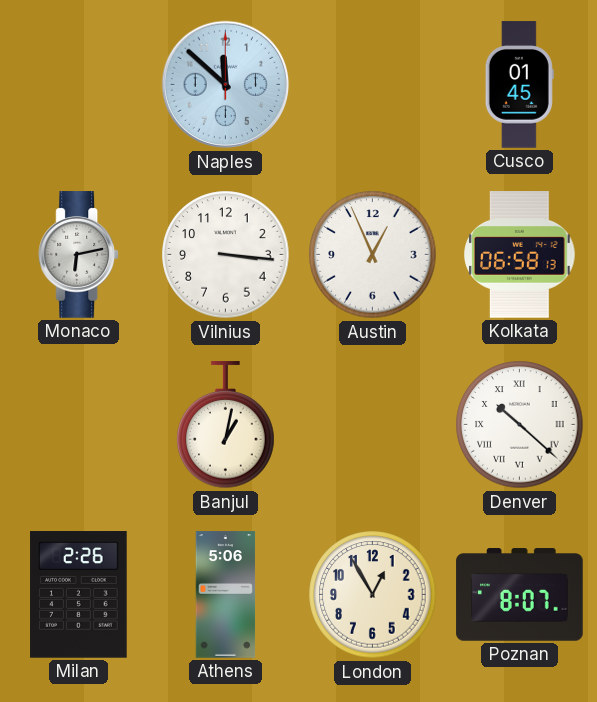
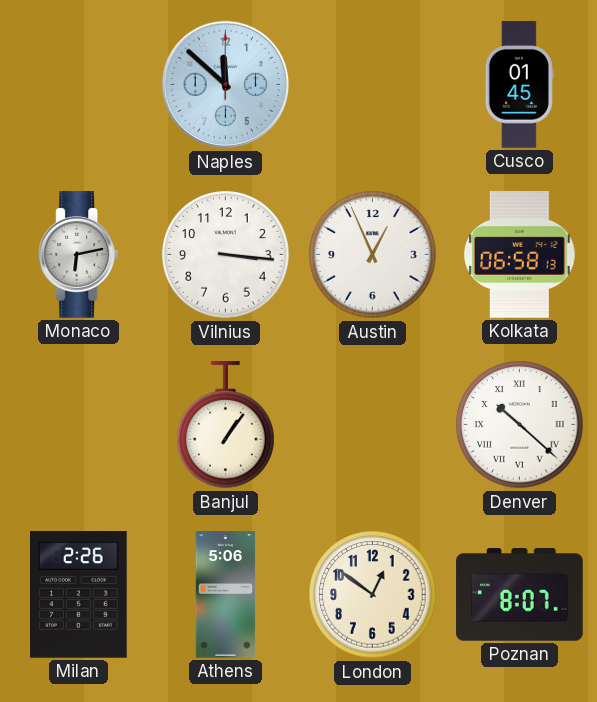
Banjul: 1:02 -> 1:06
London: 12:55 -> 12:51
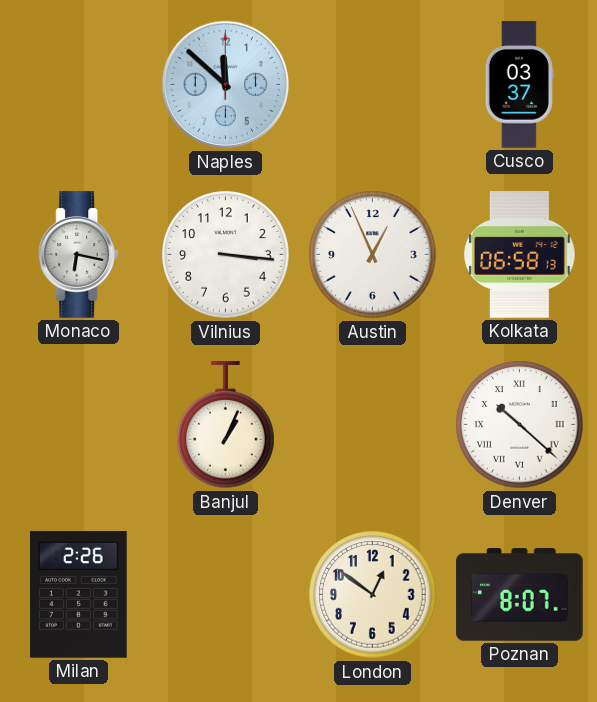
Cusco: 01:45 -> 03:37
Monaco: 6:13 -> 6:17
Banjul: 1:06 -> 1:04
Athens: 5:06 -> none
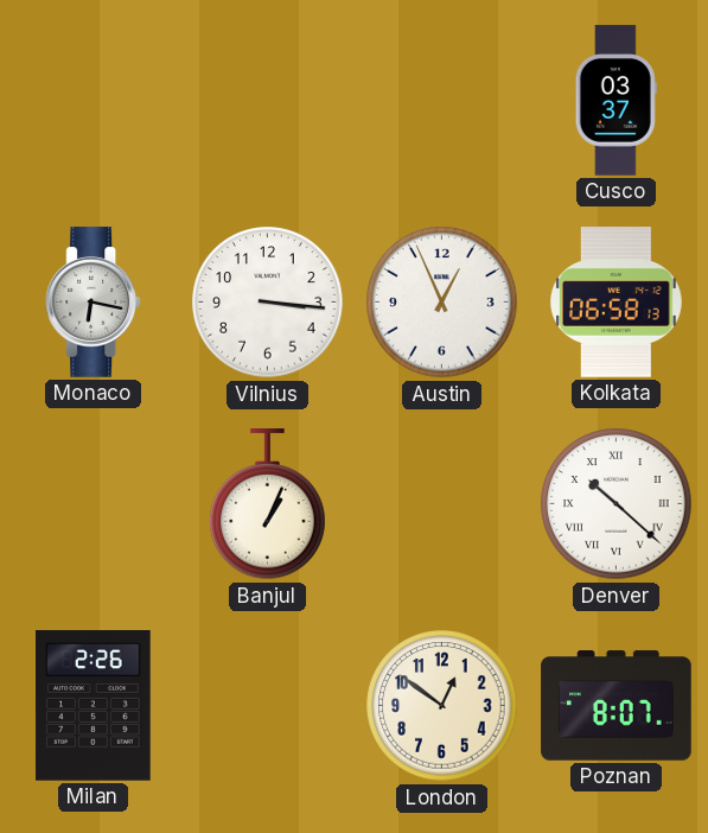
Naples: 11:52 -> none
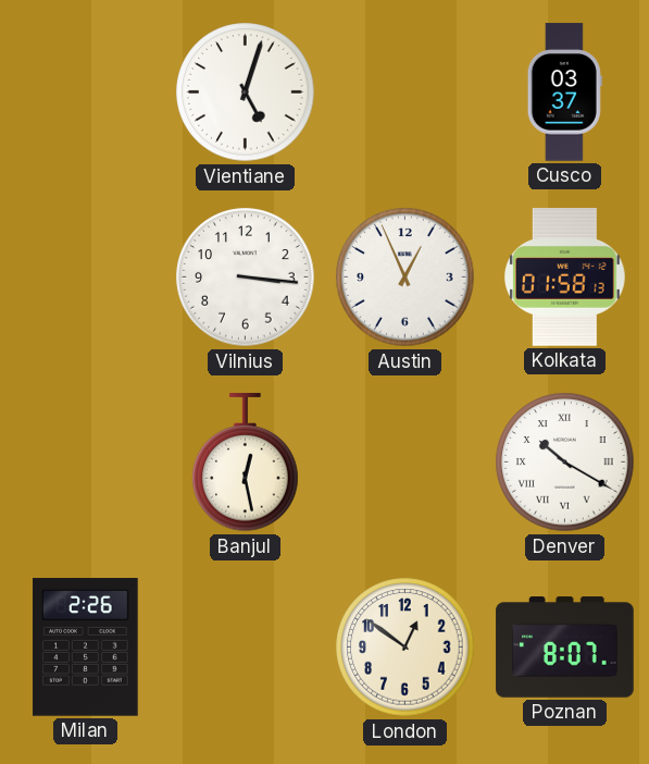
Vientiane: none -> 5:03
Monaco: 6:17 -> none
Kolkata: 06:58 -> 01:58
Banjul: 1:04 -> 12:28
Denver: 10:22 -> 10:20
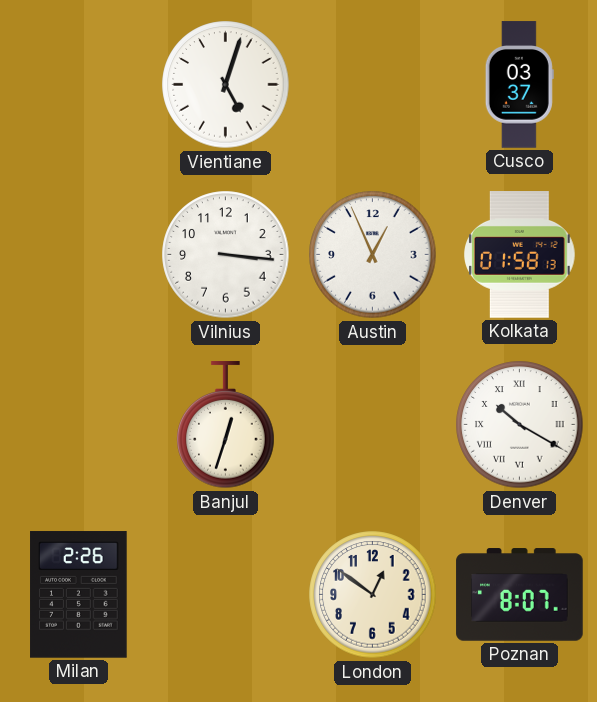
Banjul: 12:28 -> 12:33
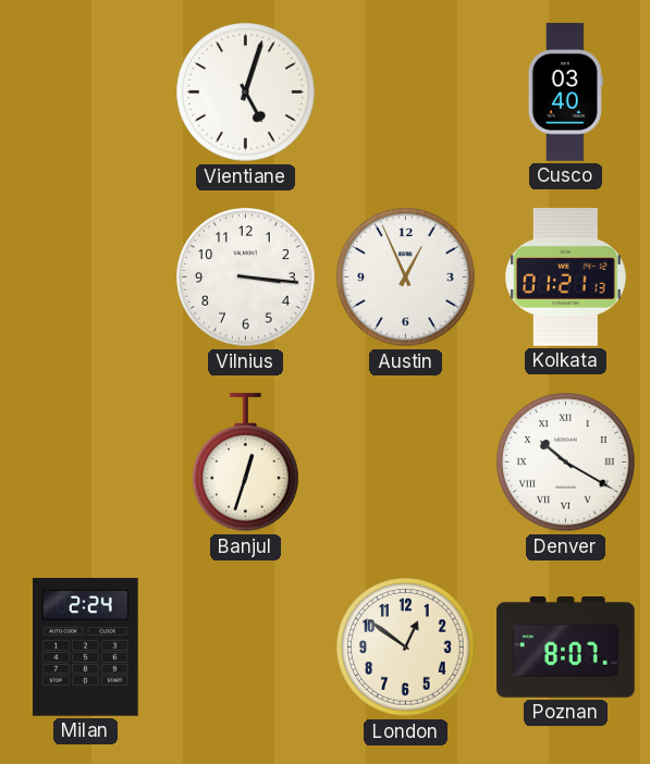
Cusco: 03:37 -> 03:40
Kolkata: 01:58 -> 01:21
Milan: 2:26 -> 2:24
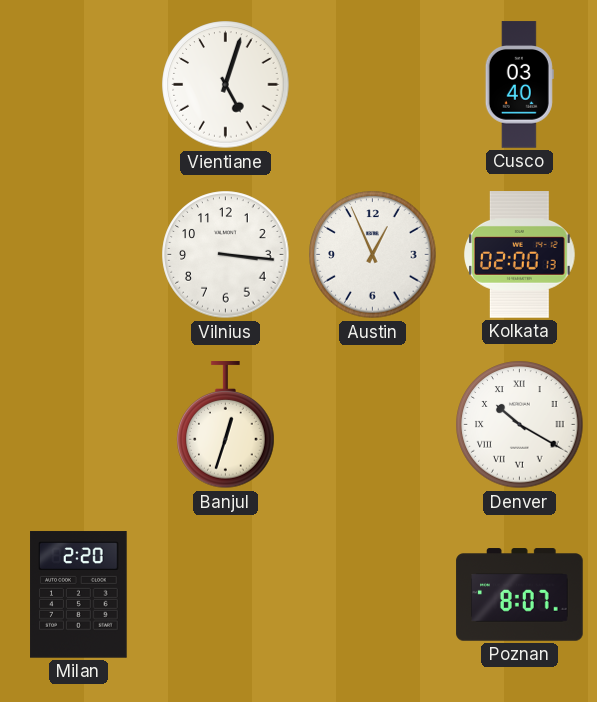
Kolkata: 01:21 -> 02:00
Milan: 2:24 -> 2:20
London: 12:51 -> none
